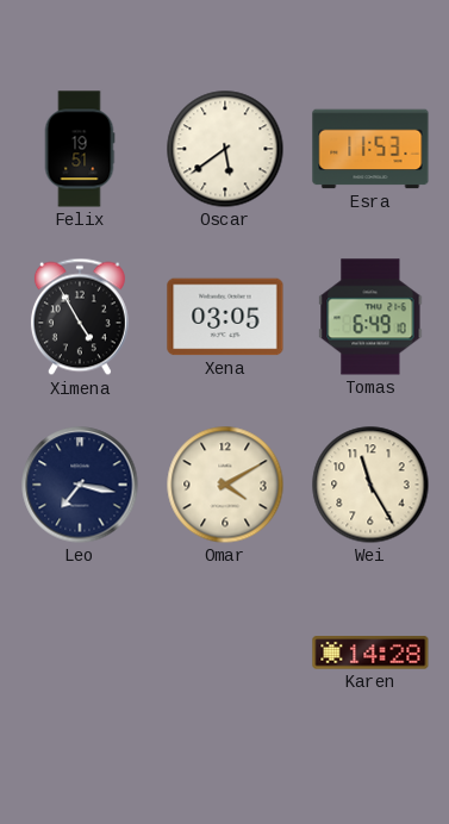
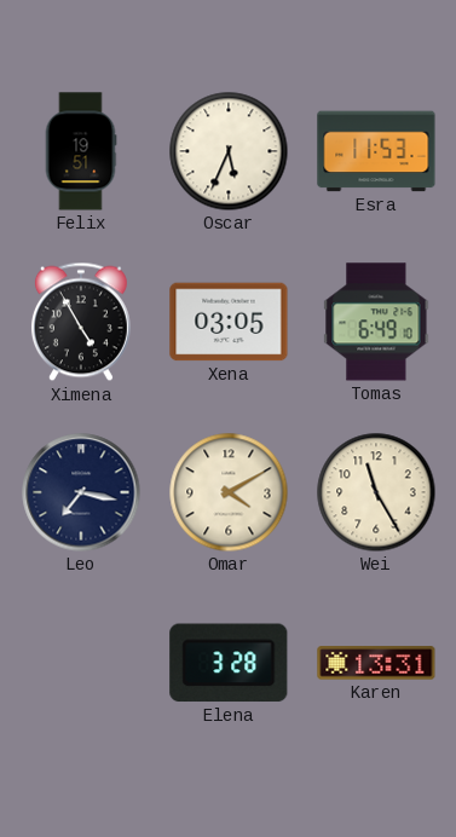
Oscar: 5:39 -> 5:34
Elena: none -> 3:28
Karen: 14:28 -> 13:31
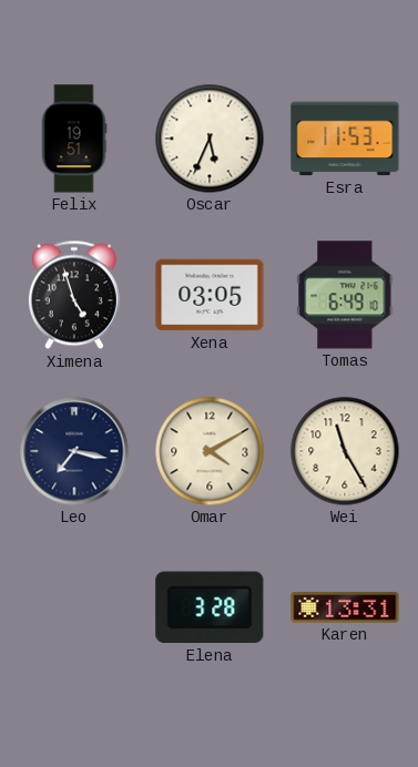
Ximena: 4:55 -> 4:57
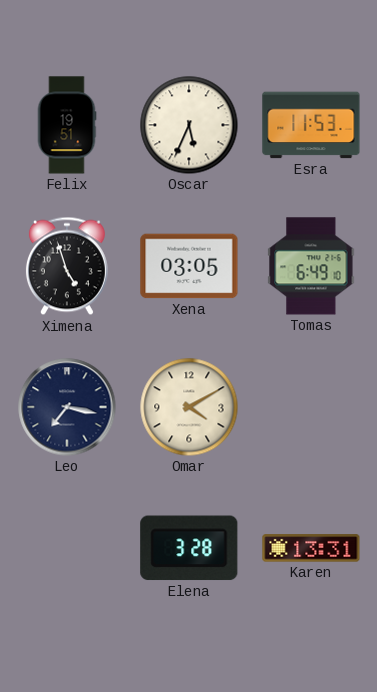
Wei: 11:25 -> none
